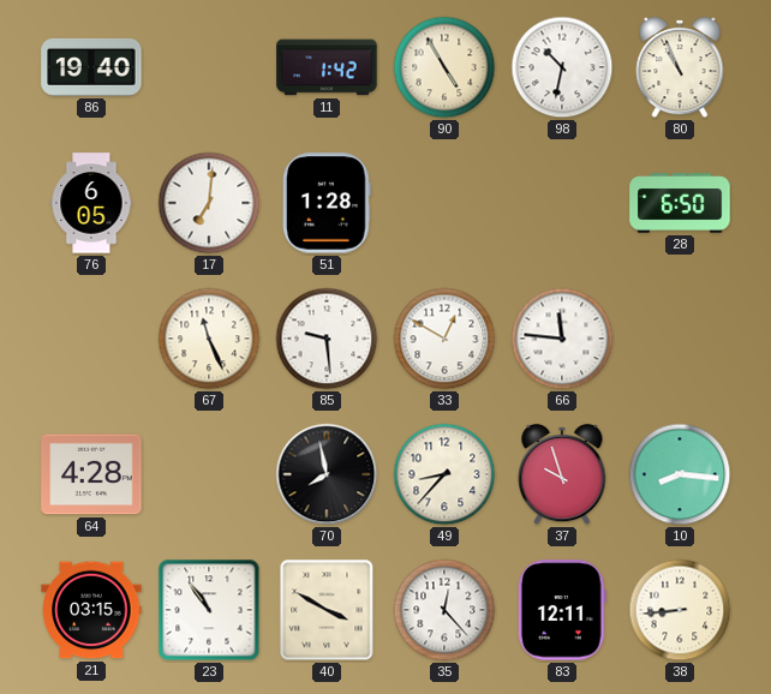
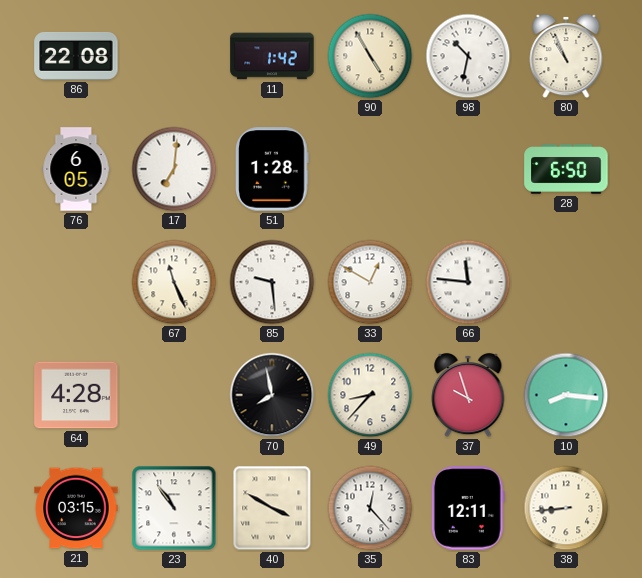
86: 19:40 -> 22:08
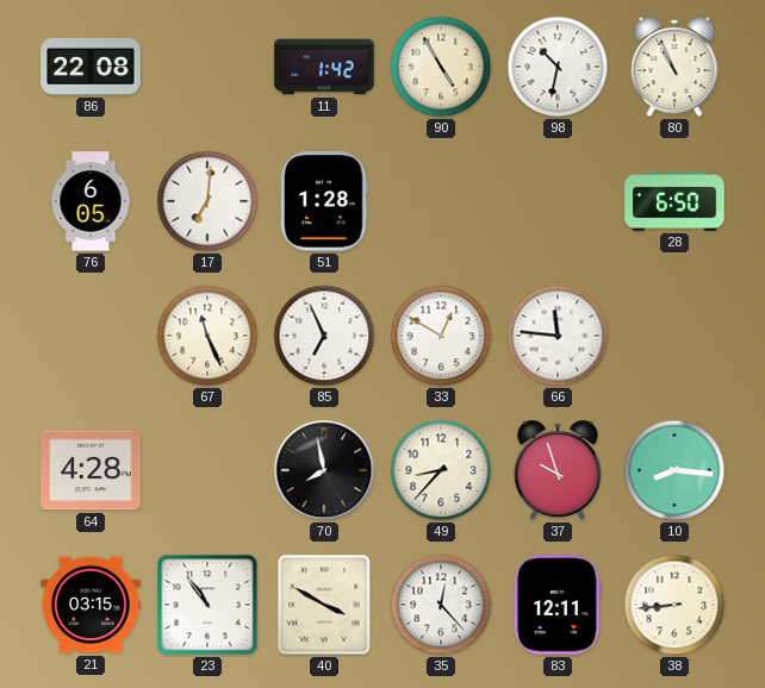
85: 9:29 -> 6:56
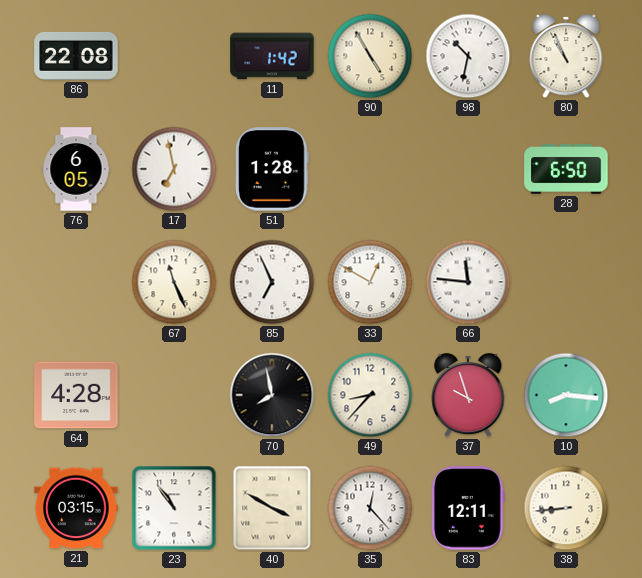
17: 7:01 -> 6:58
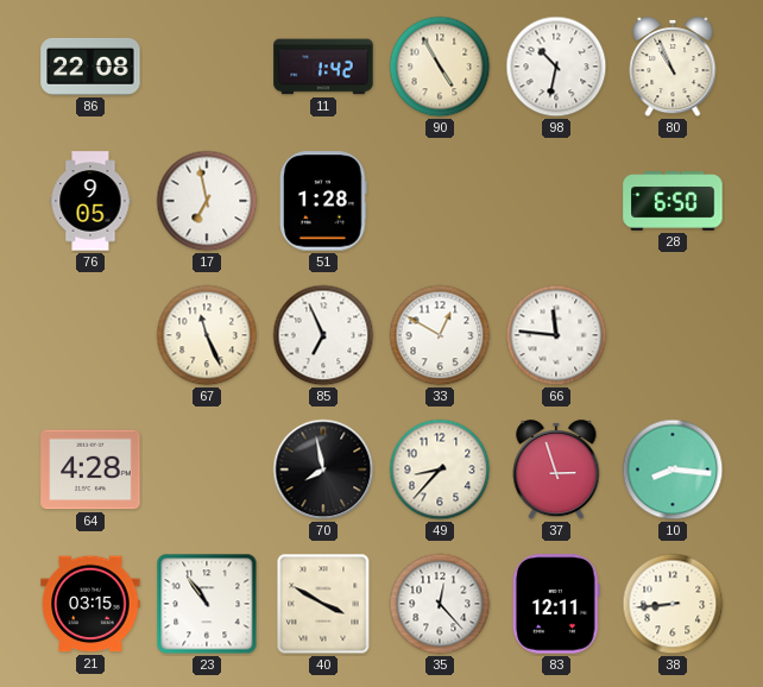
76: 6:05 -> 9:05
37: 9:57 -> 2:57
